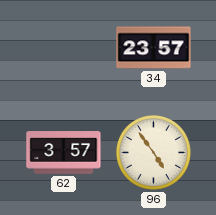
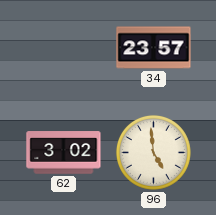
62: 3:57 -> 3:02
96: 4:54 -> 4:59
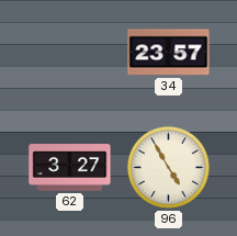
62: 3:02 -> 3:27
96: 4:59 -> 4:55
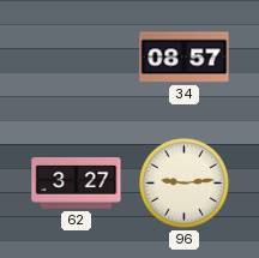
34: 23:57 -> 08:57
96: 4:55 -> 9:14
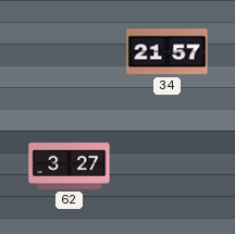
34: 08:57 -> 21:57
96: 9:14 -> none
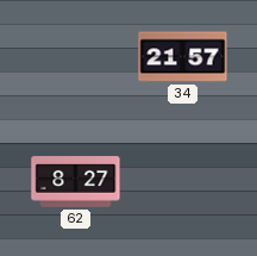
62: 3:27 -> 8:27
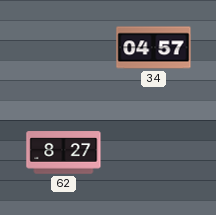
34: 21:57 -> 04:57
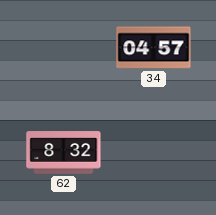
62: 8:27 -> 8:32
